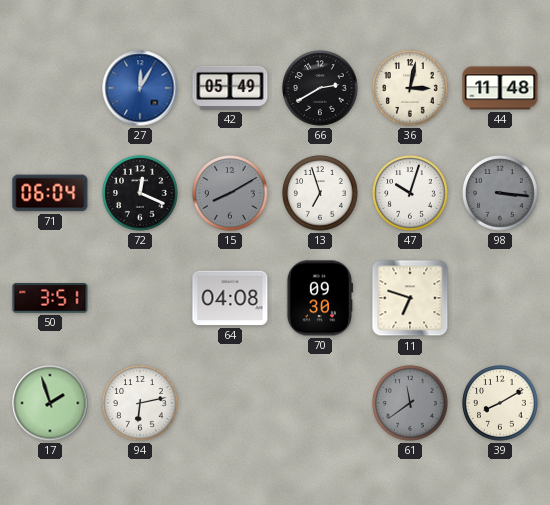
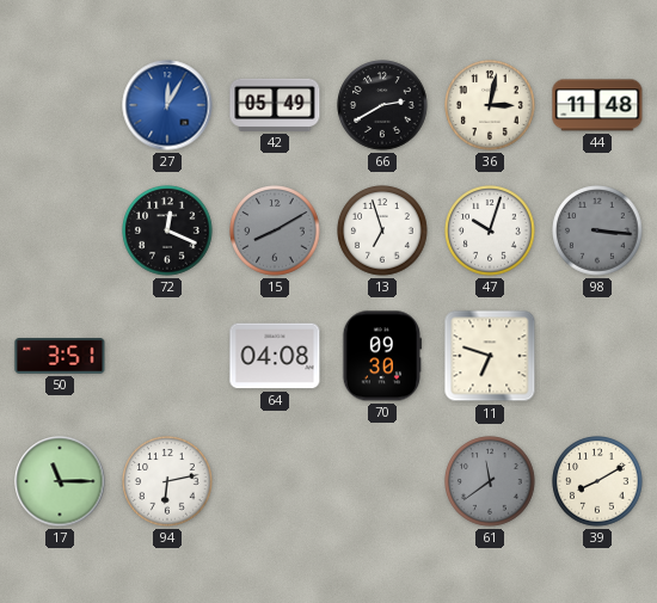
71: 06:04 -> none
17: 1:57 -> 11:15
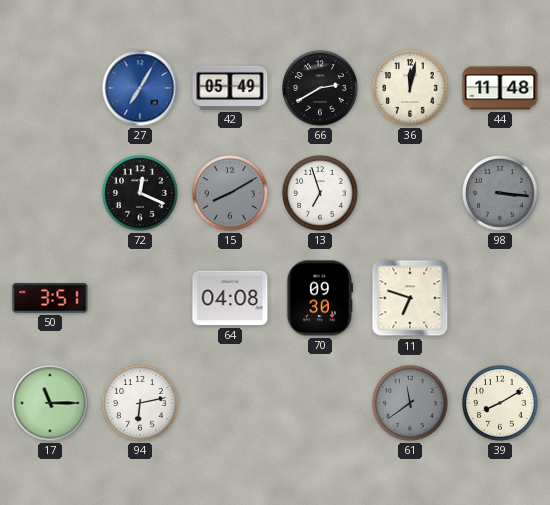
27: 12:05 -> 7:05
36: 3:02 -> 12:02
47: 10:03 -> none
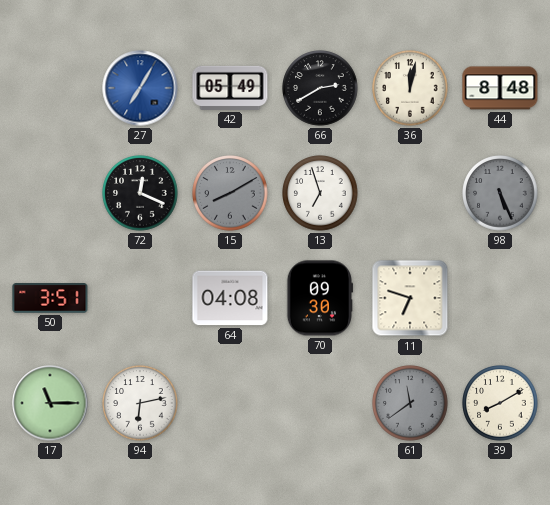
44: 11:48 -> 8:48
98: 3:16 -> 5:26
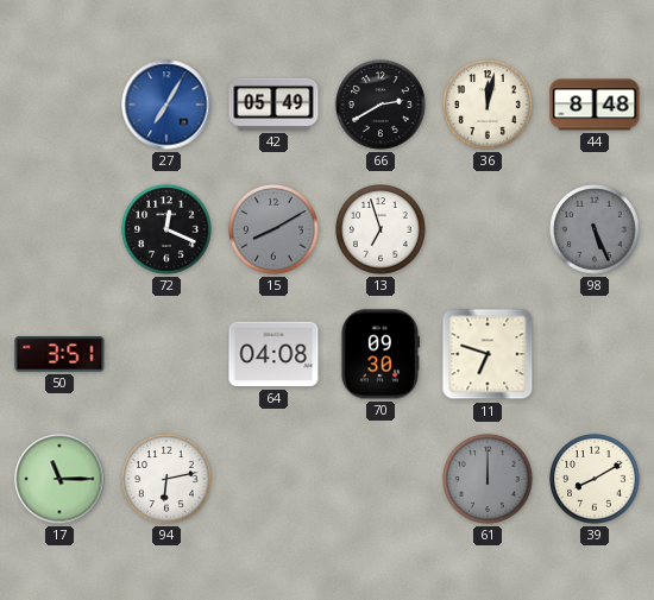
61: 11:39 -> 12:00
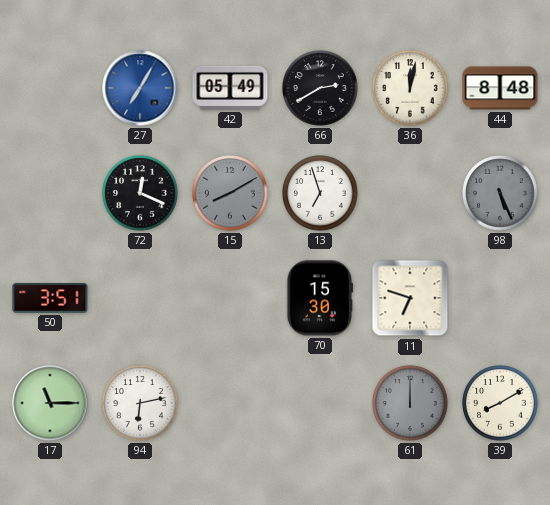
64: 04:08 -> none
70: 09:30 -> 15:30
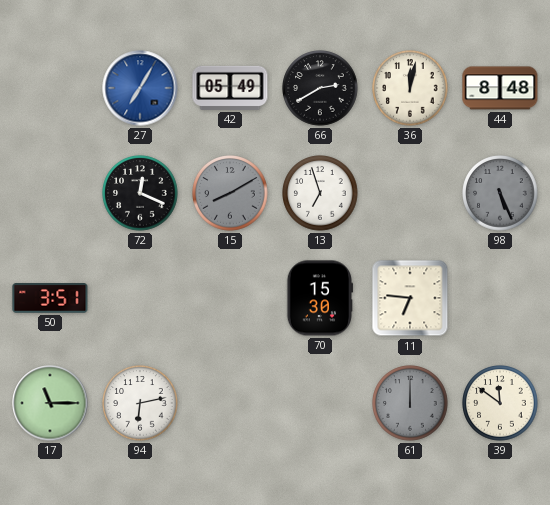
11: 6:48 -> 6:46
39: 8:10 -> 11:51
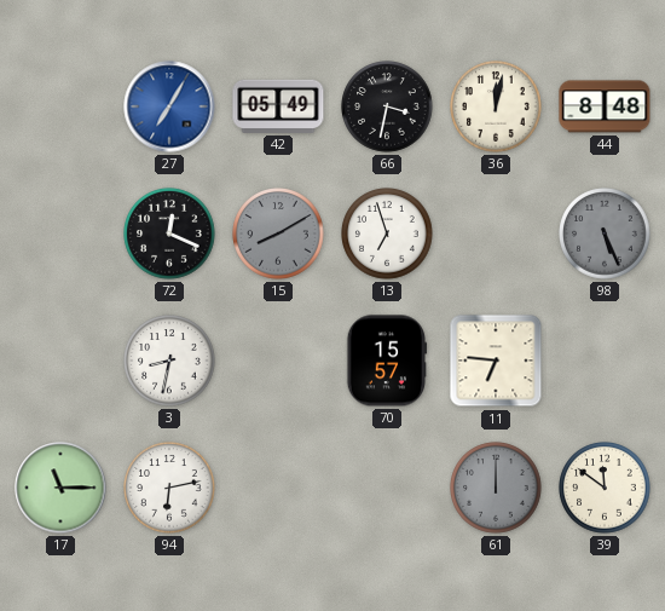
66: 2:40 -> 3:32
50: 3:51 -> none
3: none -> 8:32
70: 15:30 -> 15:57
